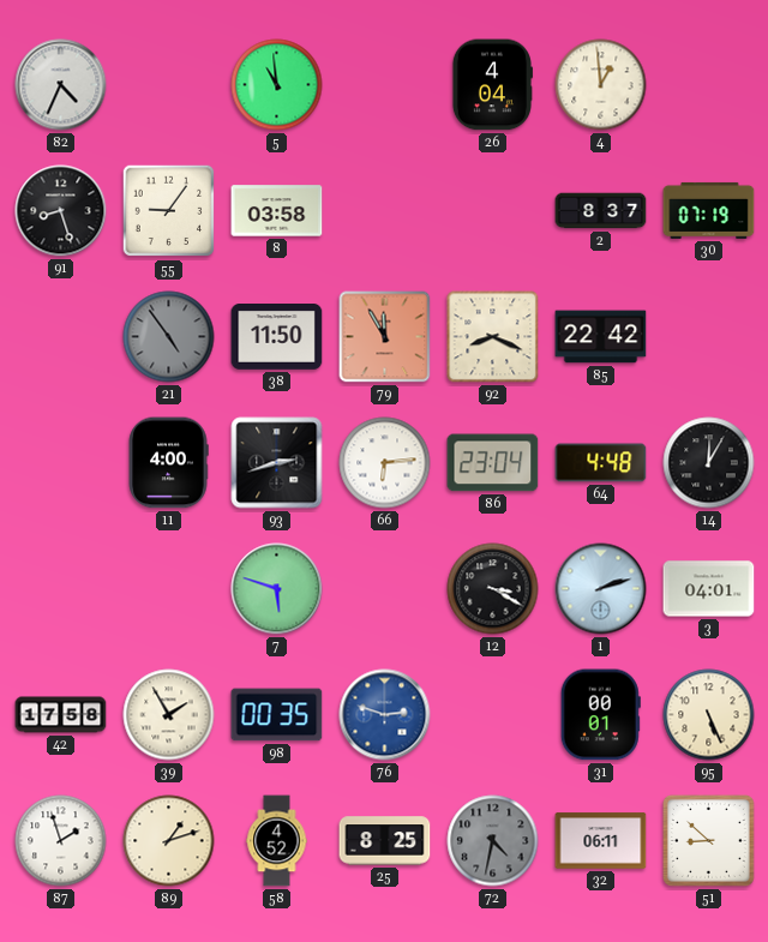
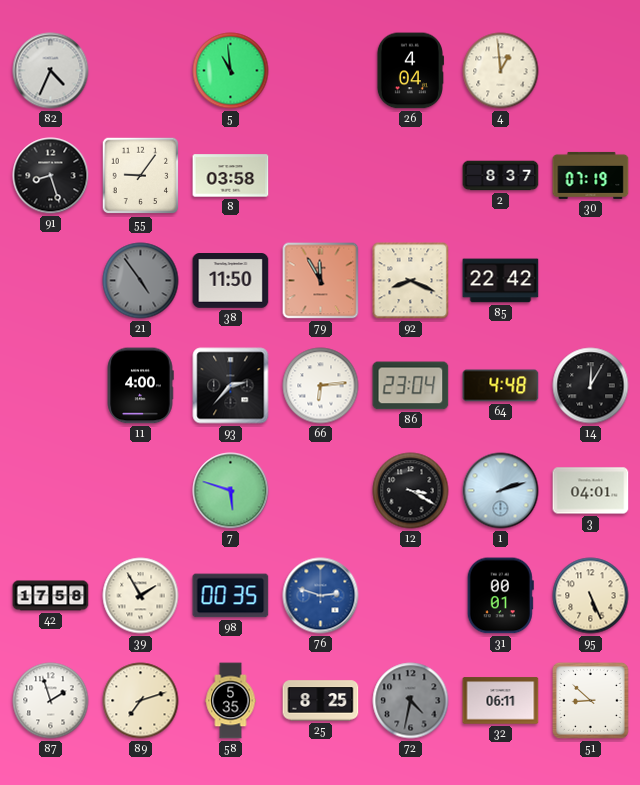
93: 2:42 -> 2:37
89: 1:12 -> 7:12
58: 4:52 -> 5:35
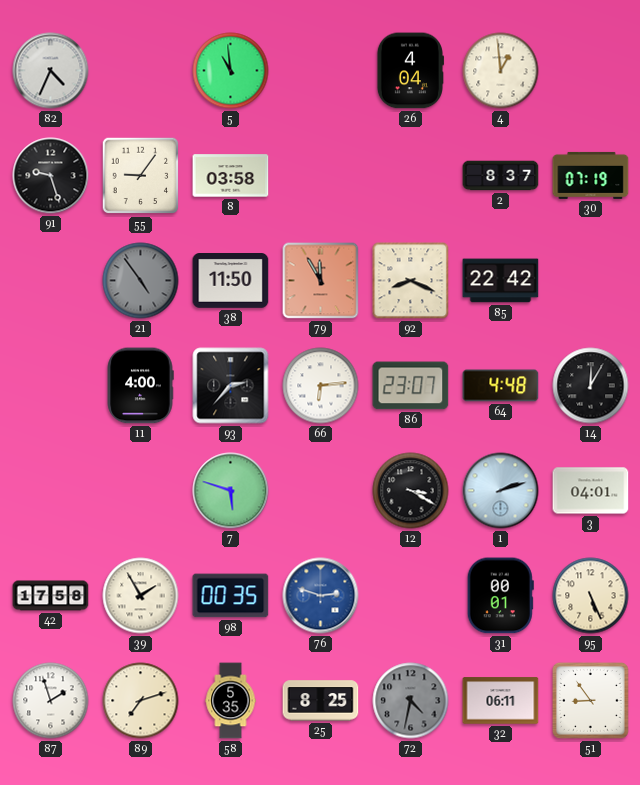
91: 8:27 -> 9:27
86: 23:04 -> 23:07
51: 8:52 -> 8:54
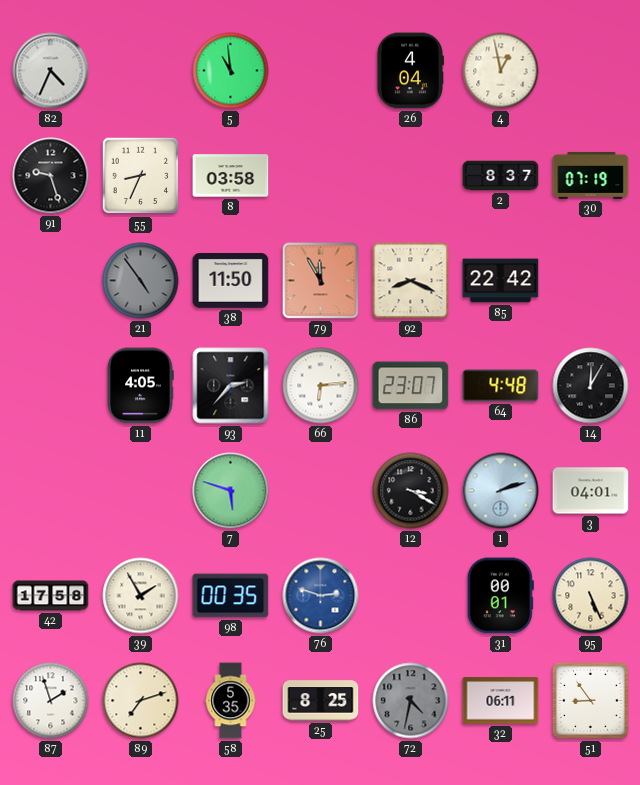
4: 12:59 -> 12:58
55: 9:06 -> 8:34
11: 4:00 -> 4:05
